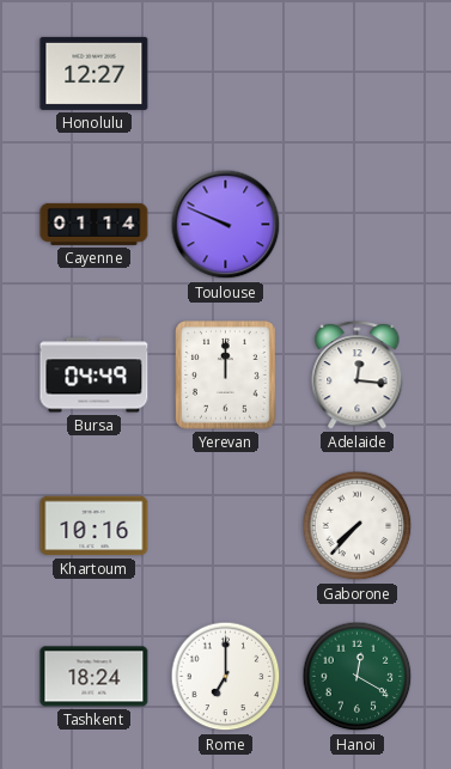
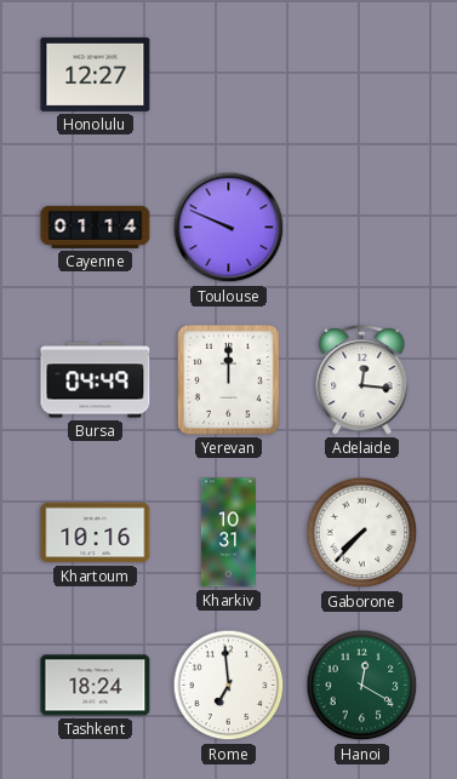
Kharkiv: none -> 10:31
Rome: 7:00 -> 6:59
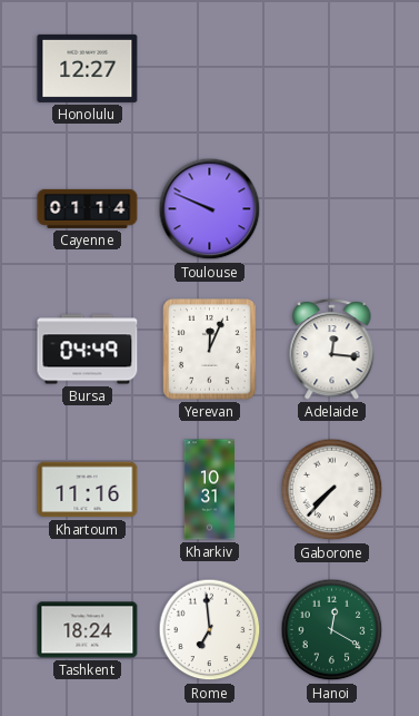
Yerevan: 12:00 -> 12:04
Khartoum: 10:16 -> 11:16
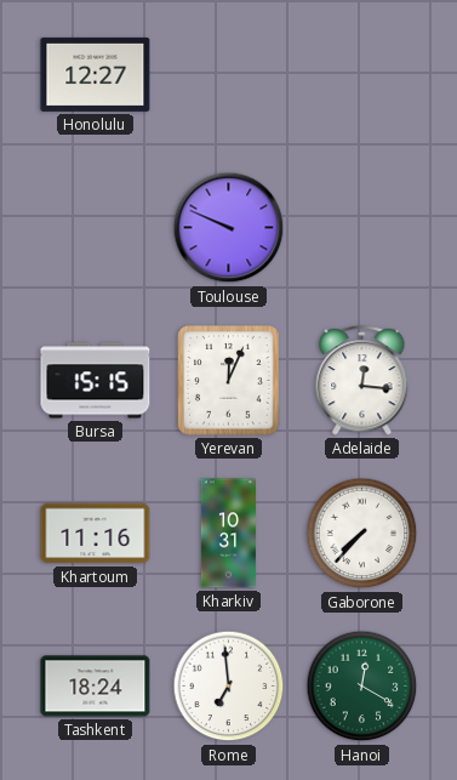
Cayenne: 01:14 -> none
Bursa: 04:49 -> 15:15
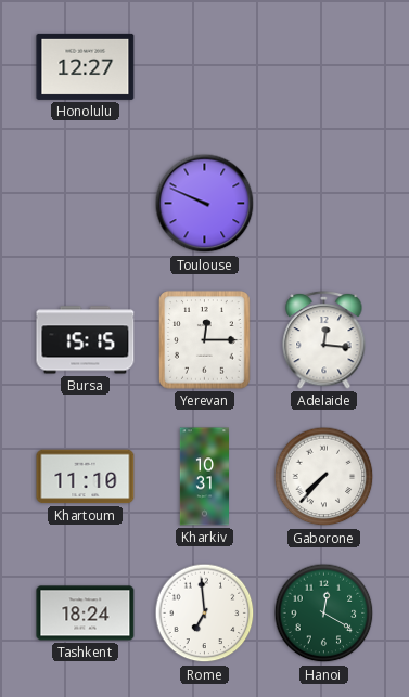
Yerevan: 12:04 -> 12:15
Khartoum: 11:16 -> 11:10
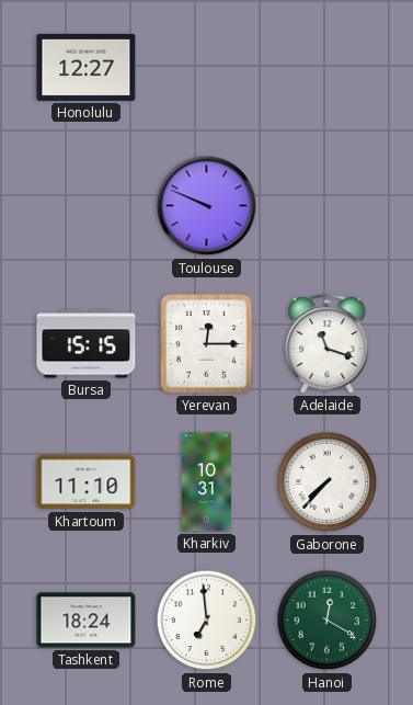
Adelaide: 12:16 -> 11:18
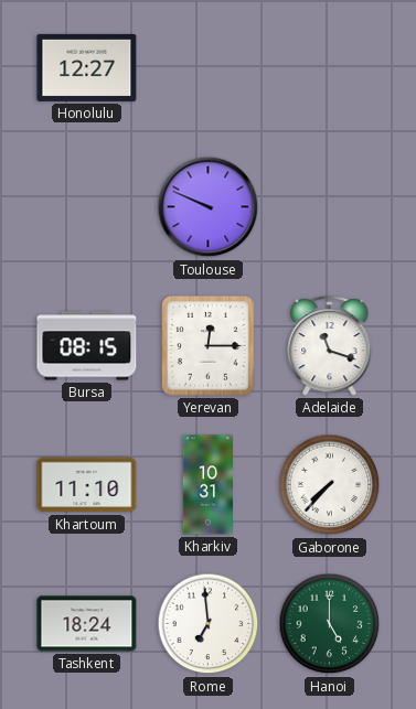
Bursa: 15:15 -> 08:15
Hanoi: 12:20 -> 5:00
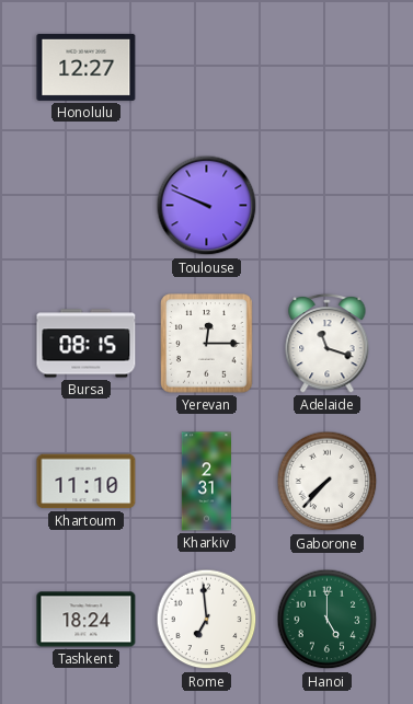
Kharkiv: 10:31 -> 2:31
